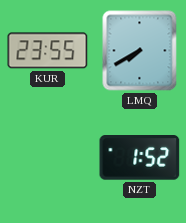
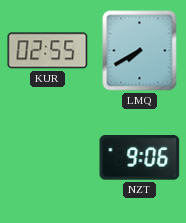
KUR: 23:55 -> 02:55
NZT: 1:52 -> 9:06
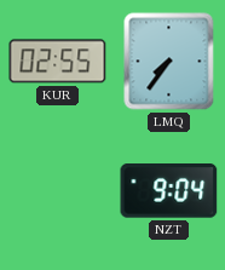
LMQ: 7:40 -> 7:36
NZT: 9:06 -> 9:04
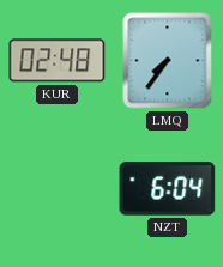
KUR: 02:55 -> 02:48
NZT: 9:04 -> 6:04
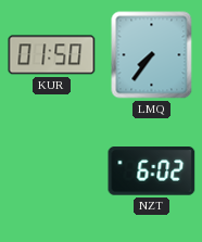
KUR: 02:48 -> 01:50
NZT: 6:04 -> 6:02
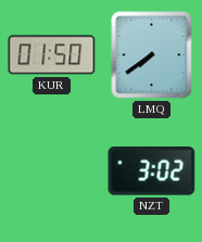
LMQ: 7:36 -> 7:39
NZT: 6:02 -> 3:02
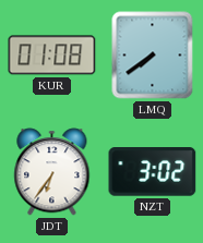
KUR: 01:50 -> 01:08
JDT: none -> 6:36
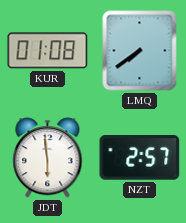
JDT: 6:36 -> 5:59
NZT: 3:02 -> 2:57
